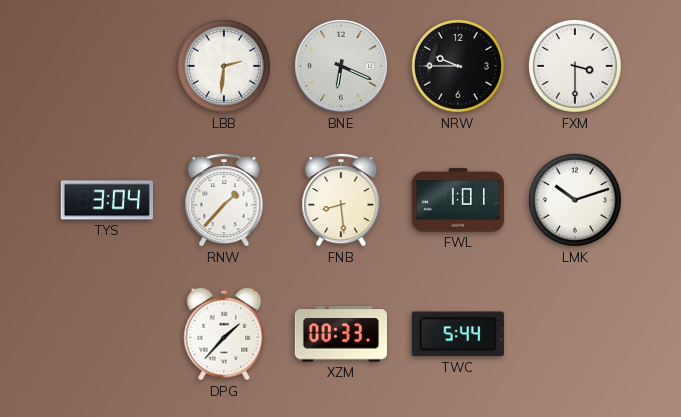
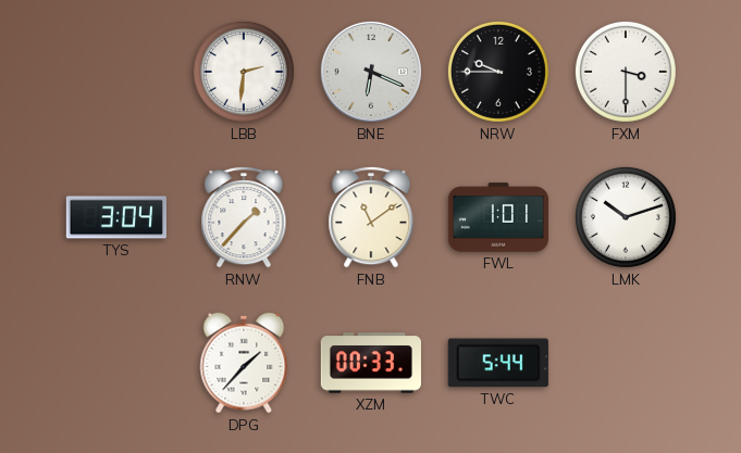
FNB: 8:29 -> 11:09
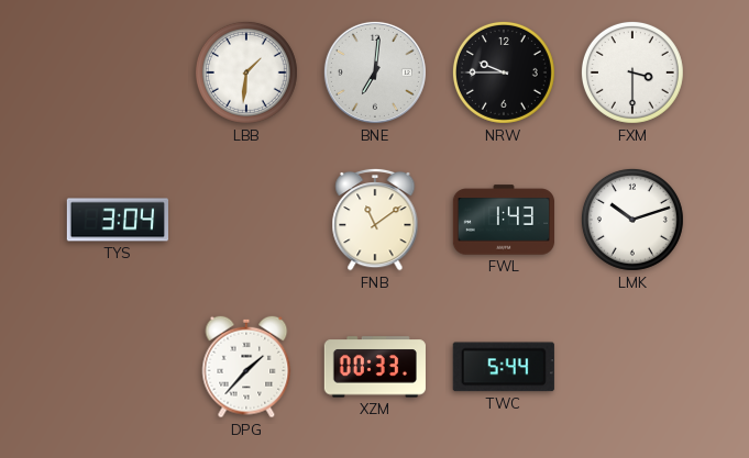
LBB: 2:31 -> 1:31
BNE: 6:19 -> 7:01
RNW: 1:37 -> none
FWL: 1:01 -> 1:43
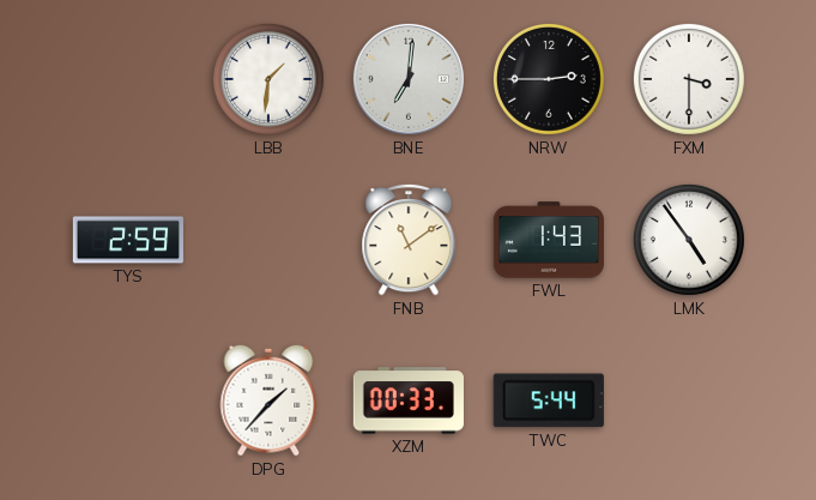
NRW: 9:45 -> 2:45
TYS: 3:04 -> 2:59
LMK: 10:12 -> 4:54
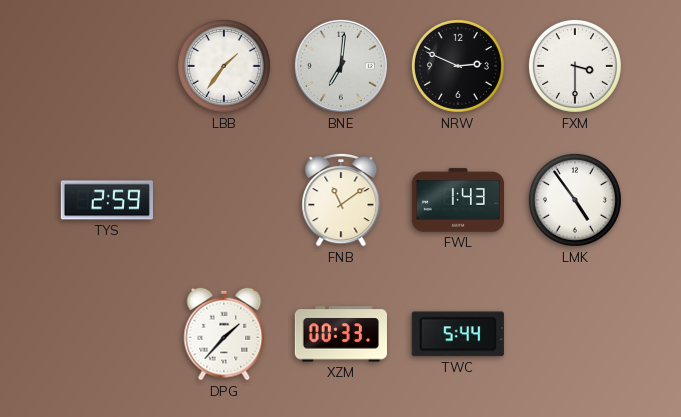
LBB: 1:31 -> 1:36
NRW: 2:45 -> 2:49
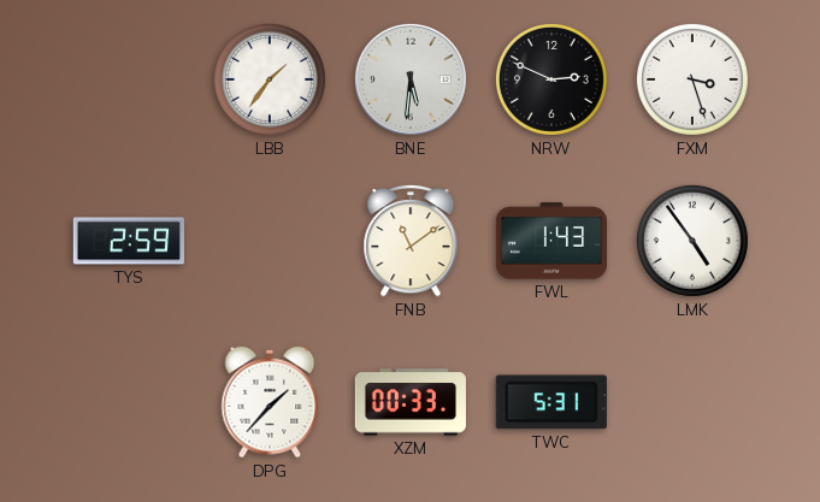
BNE: 7:01 -> 5:31
FXM: 3:30 -> 3:27
TWC: 5:44 -> 5:31
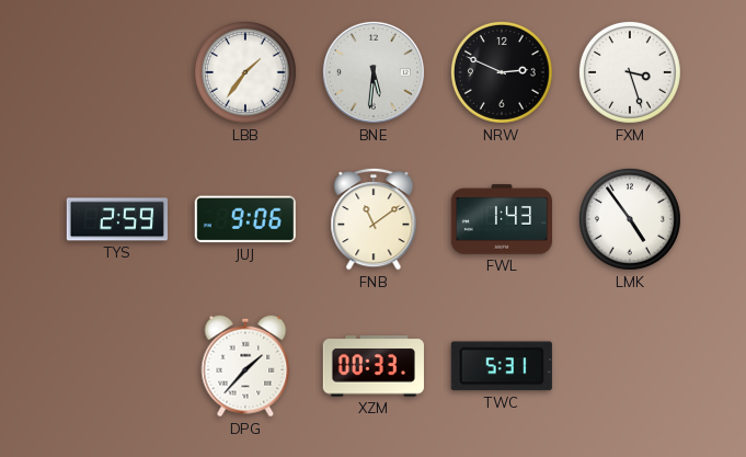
JUJ: none -> 9:06
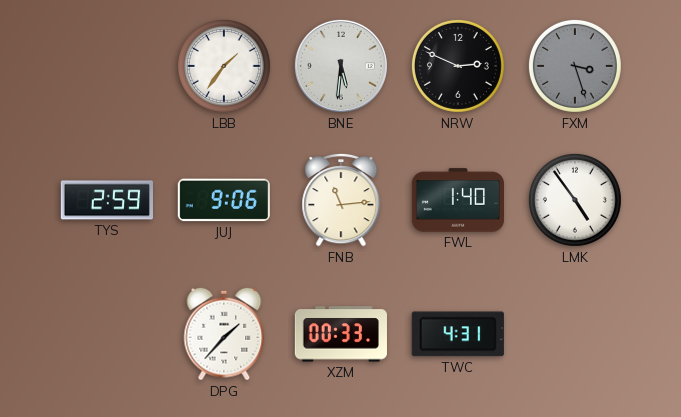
FXM dial: white -> grey
FNB: 11:09 -> 11:14
FWL: 1:43 -> 1:40
TWC: 5:31 -> 4:31
